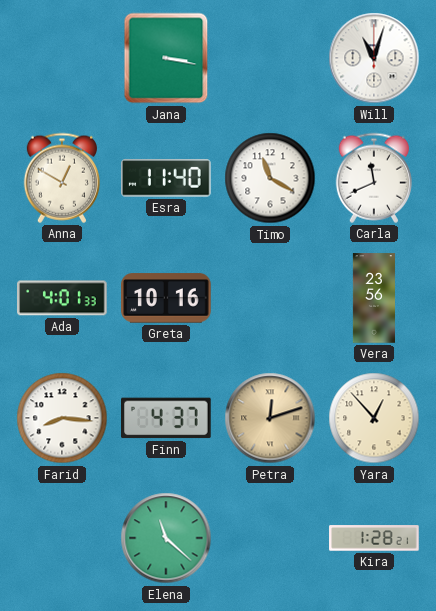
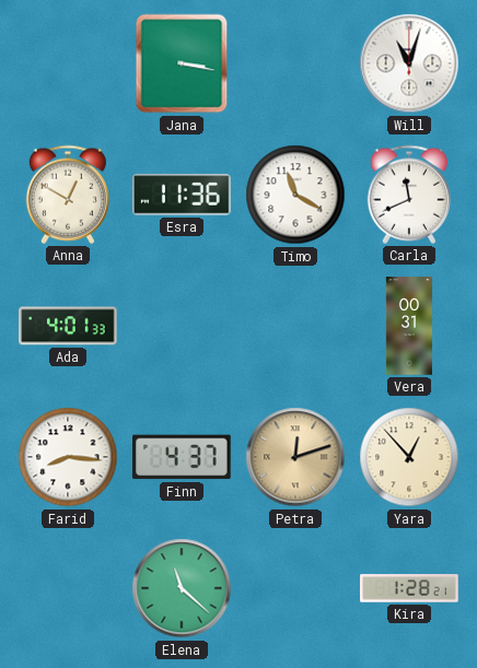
Esra: 11:40 -> 11:36
Greta: 10:16 -> none
Vera: 23:56 -> 00:31
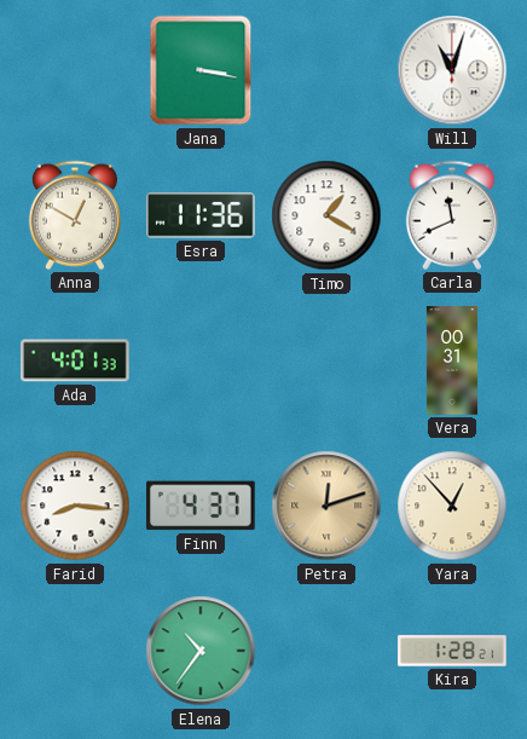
Timo: 11:20 -> 1:20
Elena: 11:22 -> 10:36
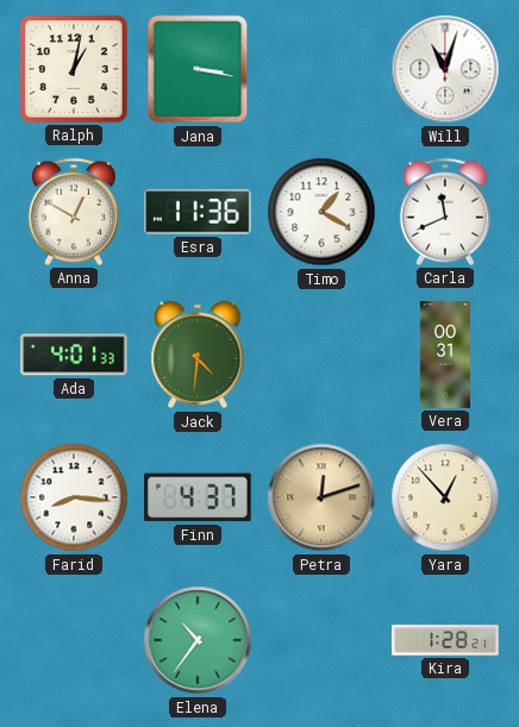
Ralph: none -> 1:02
Jack: none -> 4:31
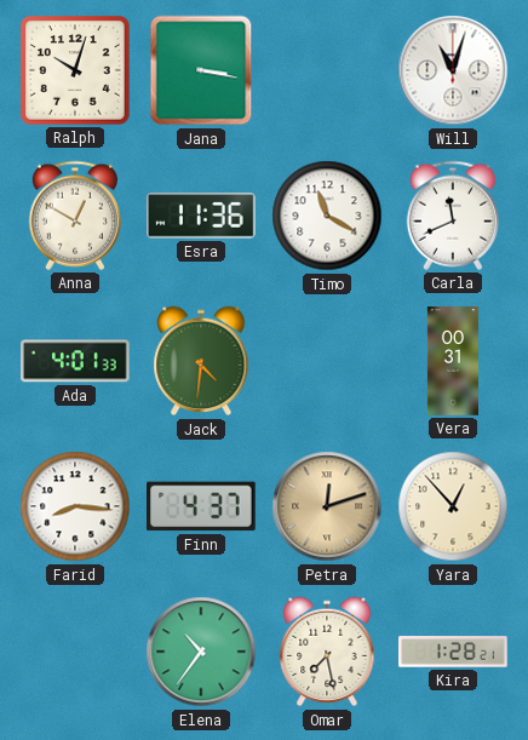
Ralph: 1:02 -> 10:03
Timo: 1:20 -> 11:20
Omar: none -> 7:28
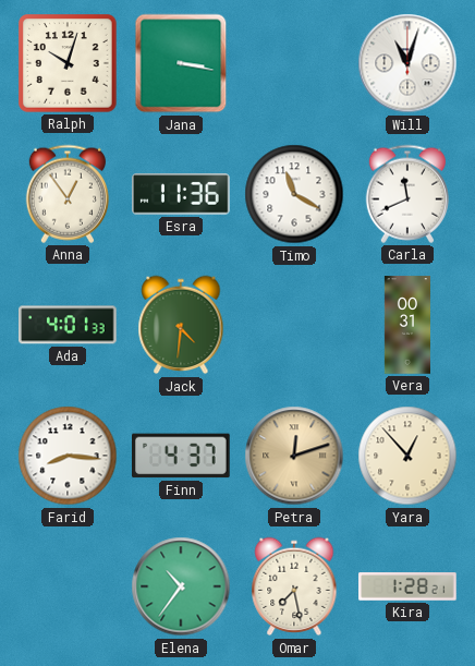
Anna: 12:50 -> 12:54
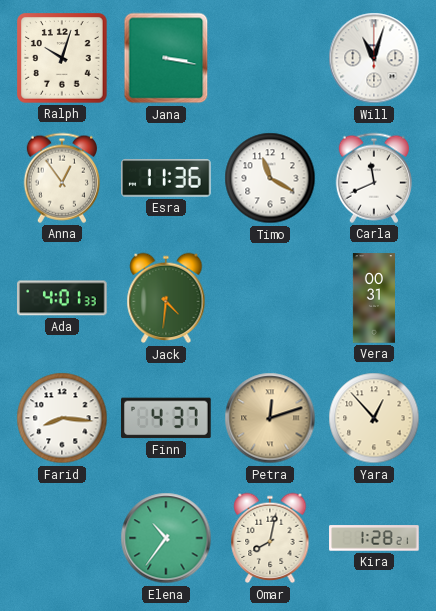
Omar: 7:28 -> 8:02
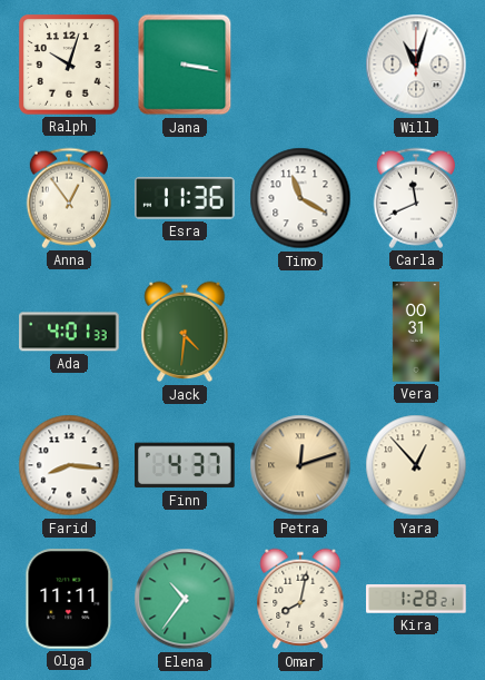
Olga: none -> 11:11
